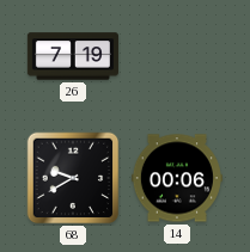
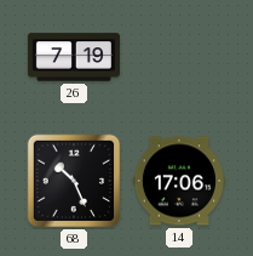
68: 9:40 -> 10:26
14: 00:06 -> 17:06
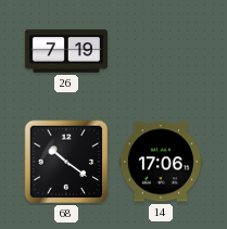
68: 10:26 -> 10:21
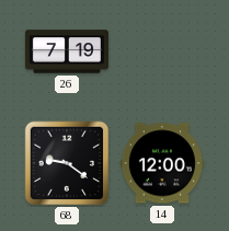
68: 10:21 -> 9:21
14: 17:06 -> 12:00
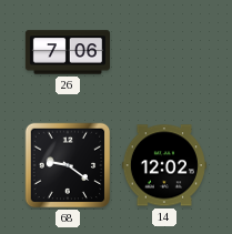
26: 7:19 -> 7:06
14: 12:00 -> 12:02
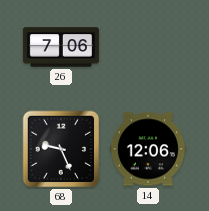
68: 9:21 -> 9:26
14: 12:02 -> 12:06
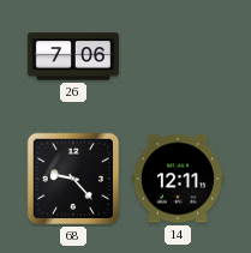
68: 9:26 -> 9:23
14: 12:06 -> 12:11
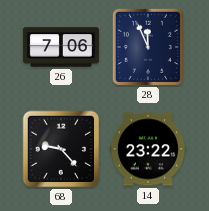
28: none -> 11:56
14: 12:11 -> 23:22
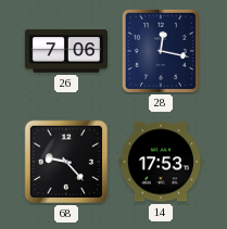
28: 11:56 -> 12:17
14: 23:22 -> 17:53
